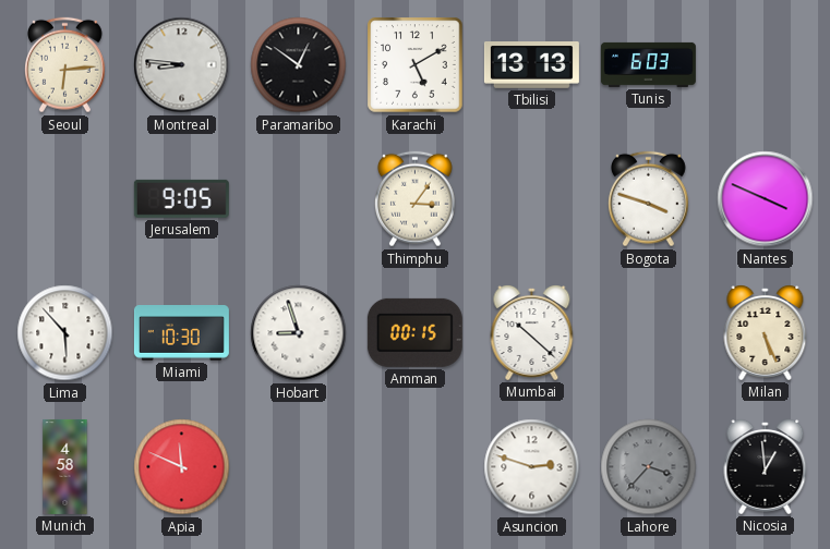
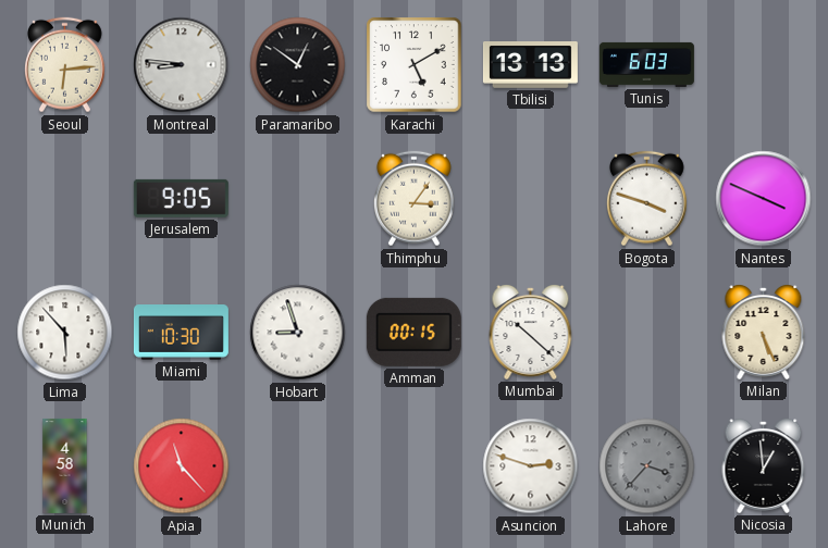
Apia: 11:49 -> 11:23
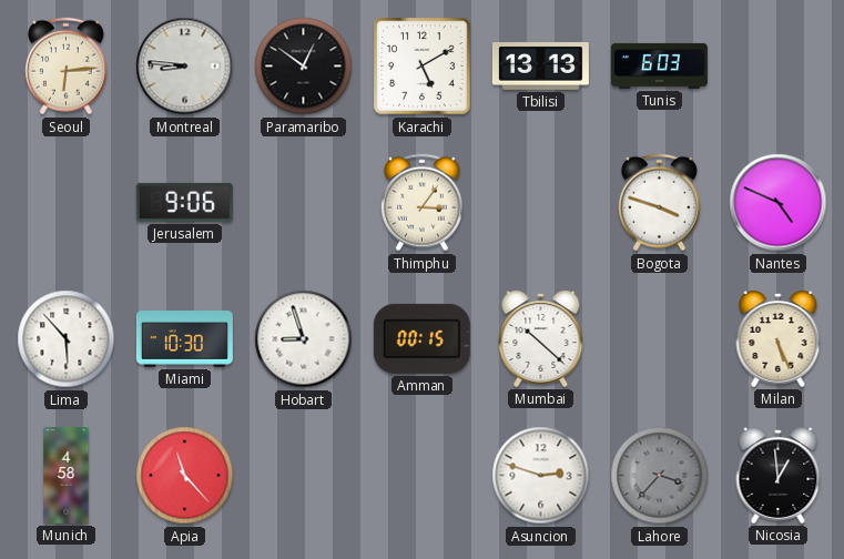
Jerusalem: 9:05 -> 9:06
Nantes: 3:49 -> 4:49
